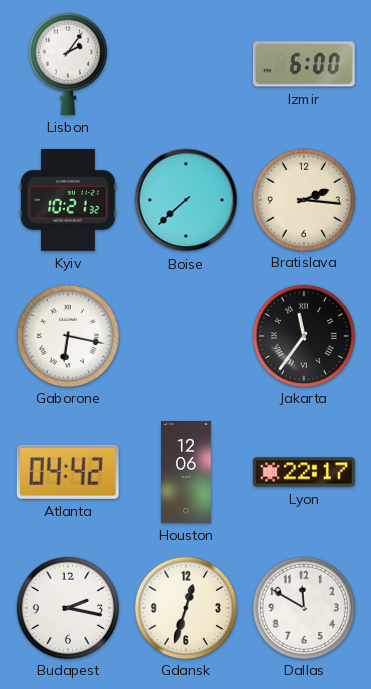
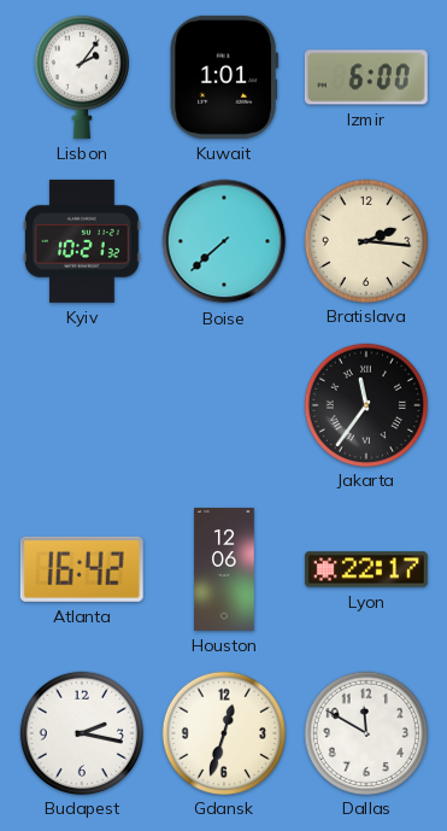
Kuwait: none -> 1:01
Gaborone: 6:17 -> none
Atlanta: 04:42 -> 16:42
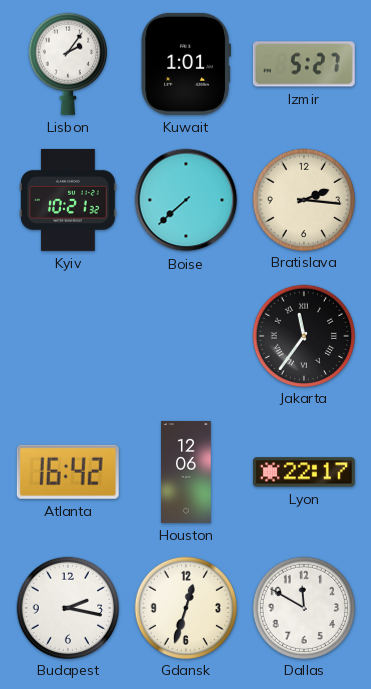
Izmir: 6:00 -> 5:27
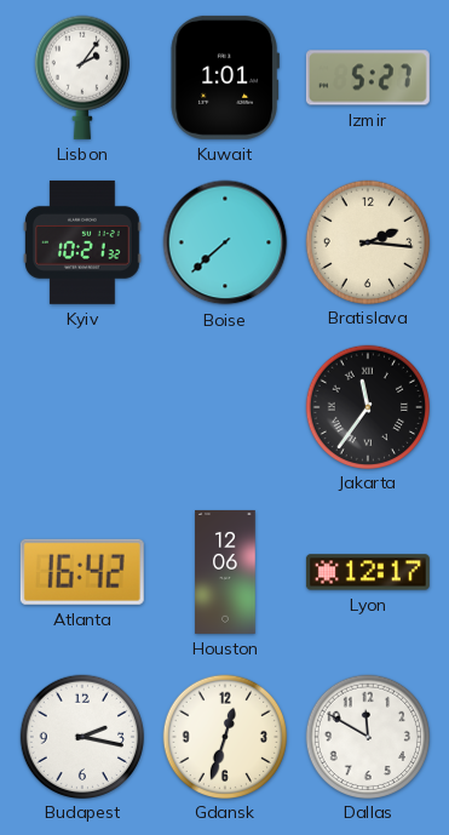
Lyon: 22:17 -> 12:17
